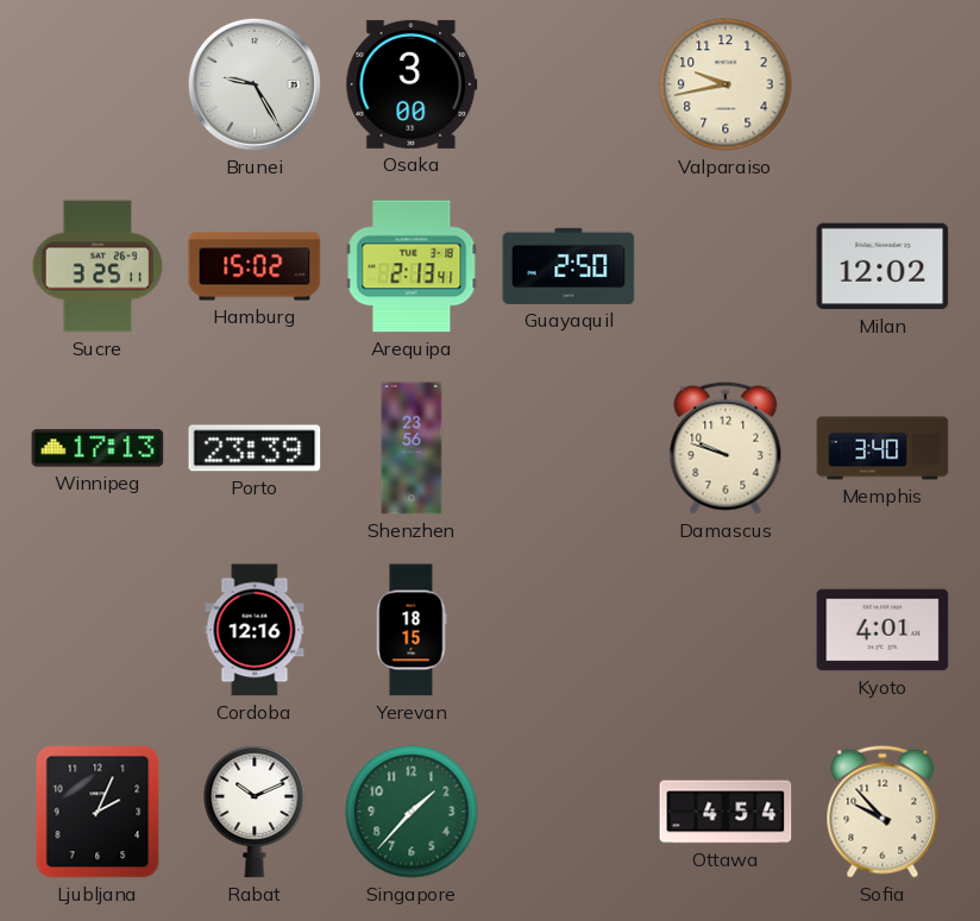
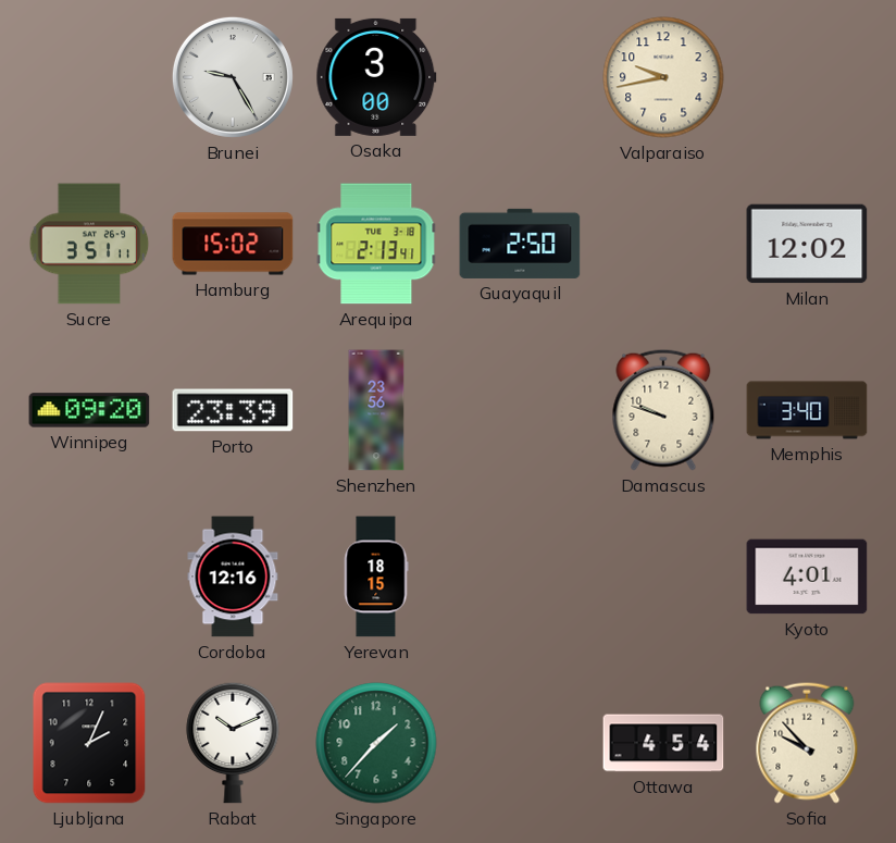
Sucre: 3:25 -> 3:51
Winnipeg: 17:13 -> 09:20
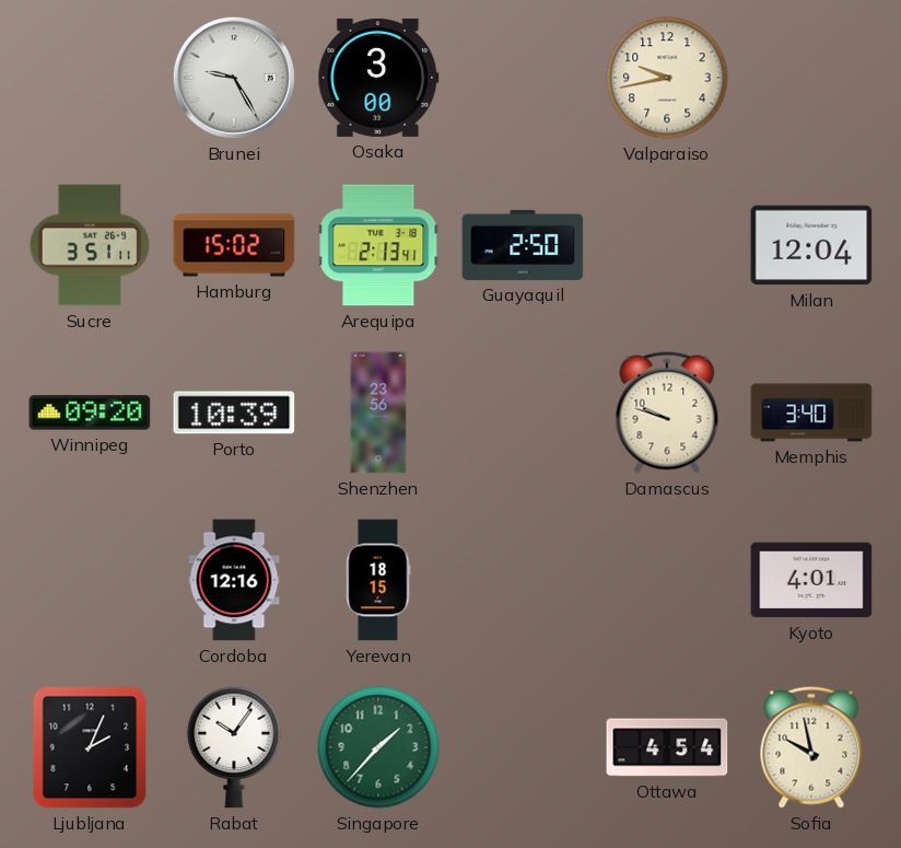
Milan: 12:02 -> 12:04
Porto: 23:39 -> 10:39
Rabat: 10:11 -> 10:06
Sofia: 9:53 -> 9:58
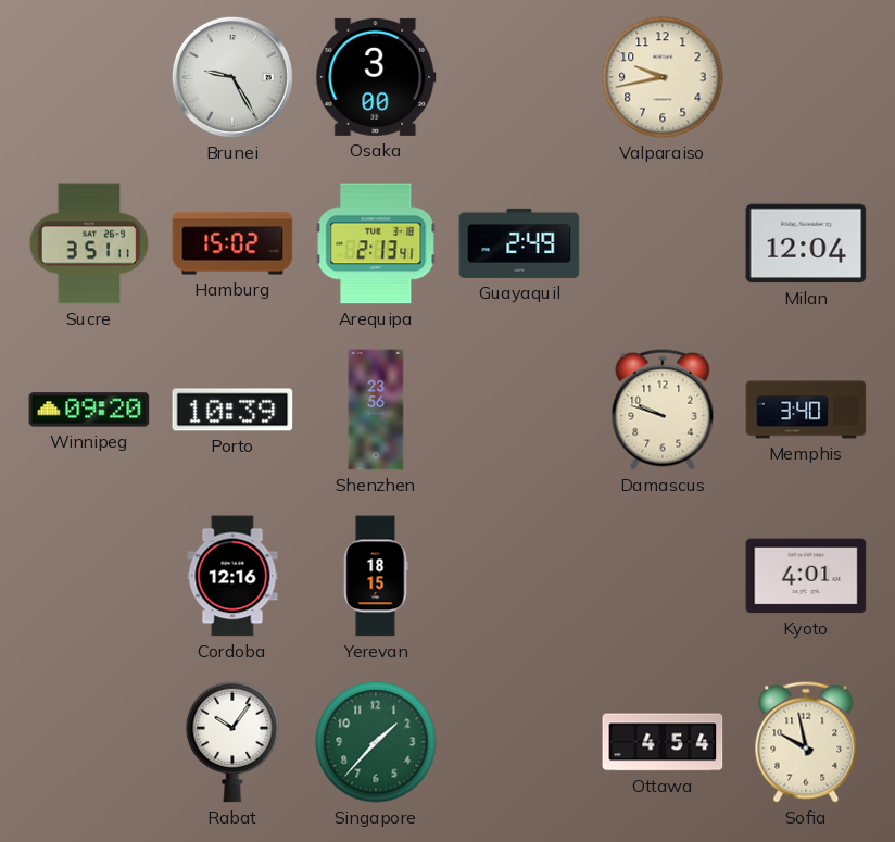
Guayaquil: 2:50 -> 2:49
Ljubljana: 2:04 -> none
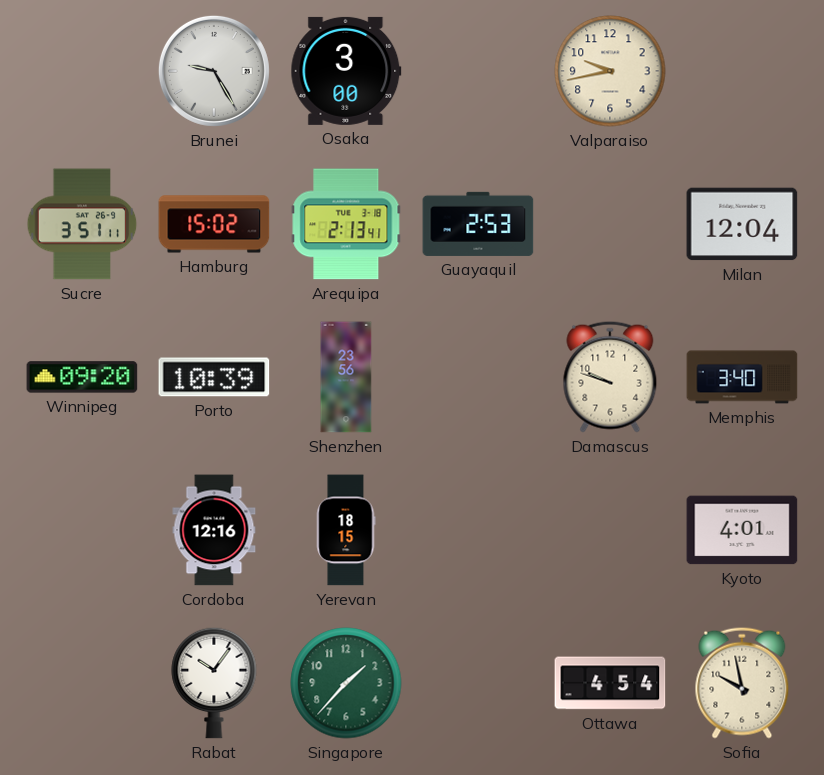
Guayaquil: 2:49 -> 2:53
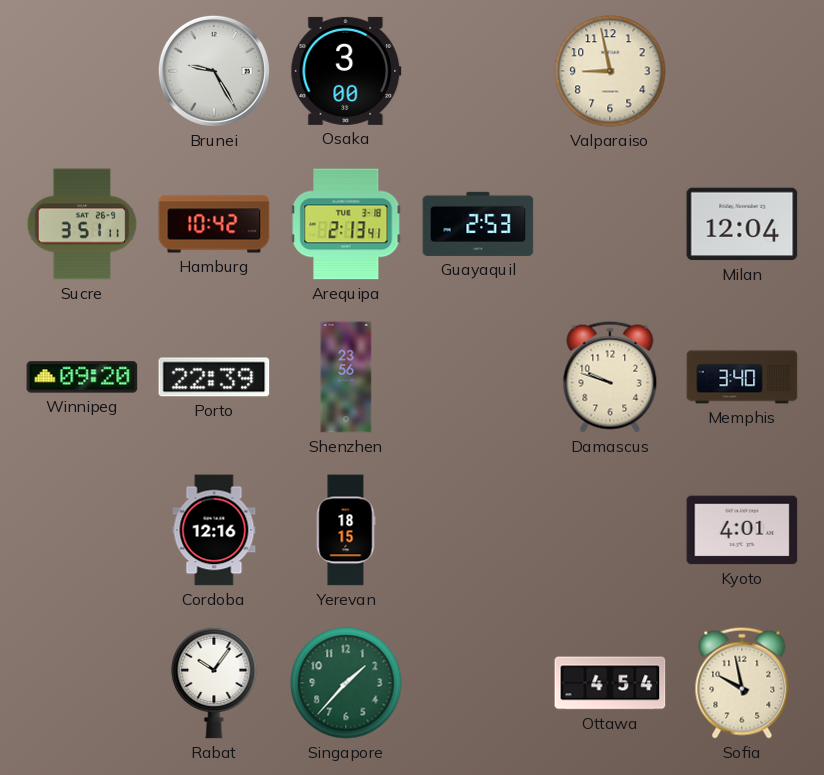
Valparaiso: 9:43 -> 8:58
Hamburg: 15:02 -> 10:42
Porto: 10:39 -> 22:39
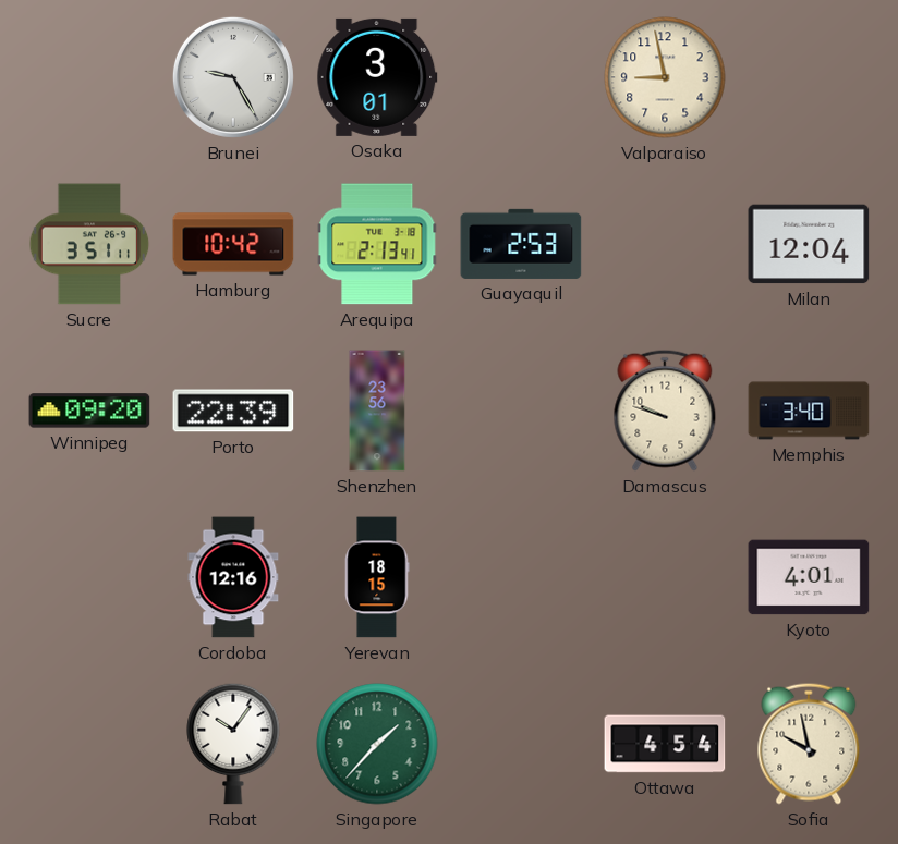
Osaka: 3:00 -> 3:01
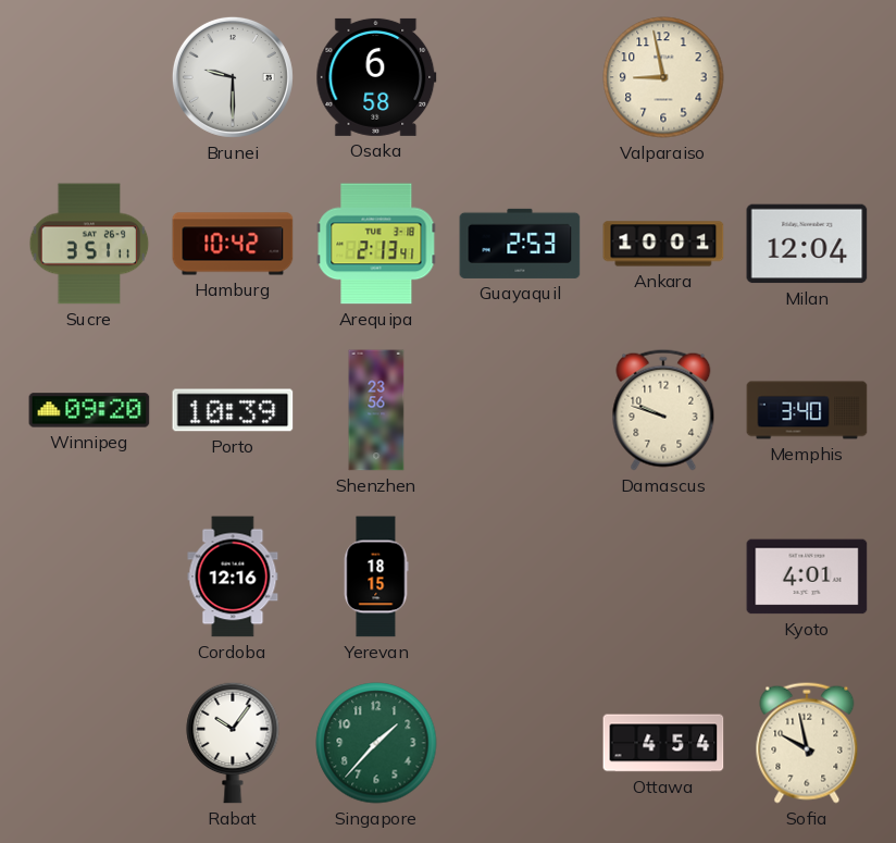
Brunei: 9:25 -> 9:30
Osaka: 3:01 -> 6:58
Ankara: none -> 10:01
Porto: 22:39 -> 10:39
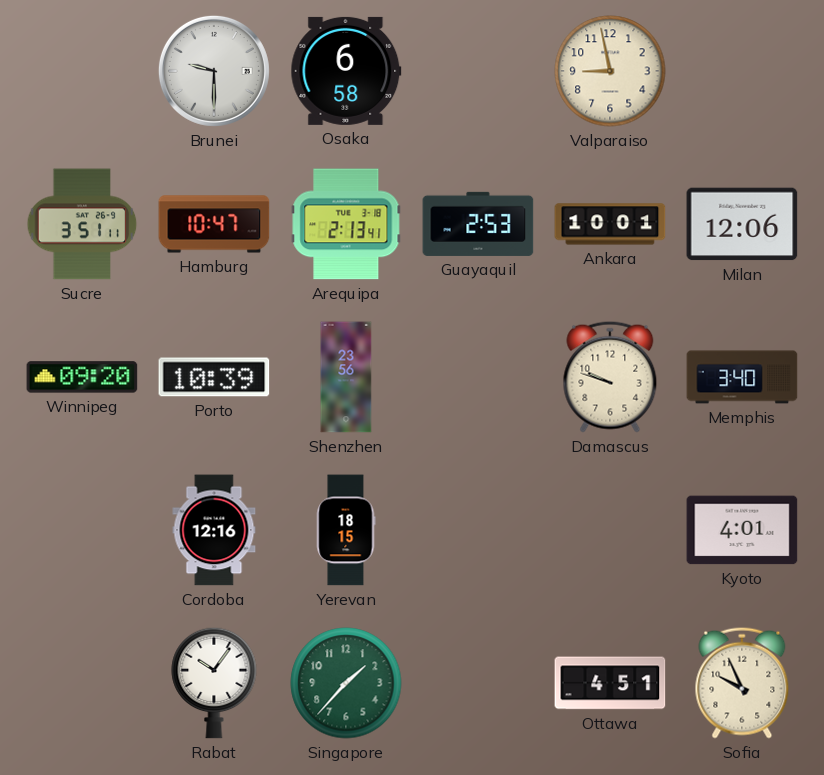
Hamburg: 10:42 -> 10:47
Milan: 12:04 -> 12:06
Ottawa: 4:54 -> 4:51
Sofia: 9:58 -> 9:56
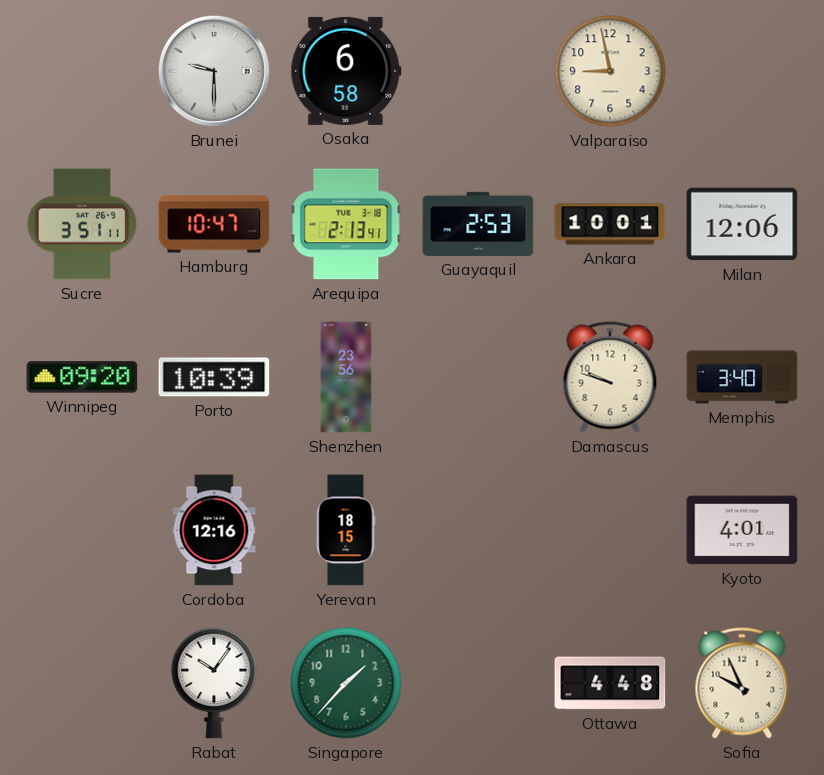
Ottawa: 4:51 -> 4:48
